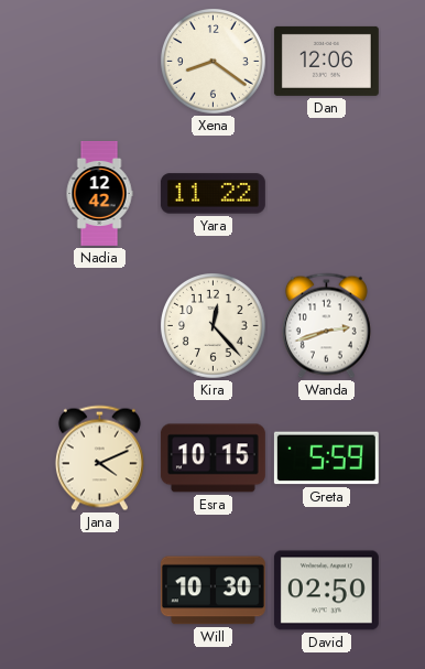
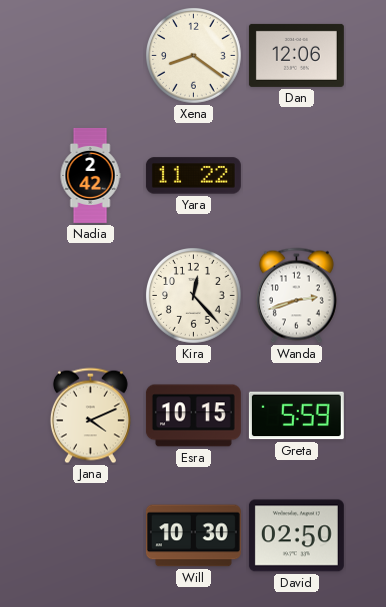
Nadia: 12:42 -> 2:42
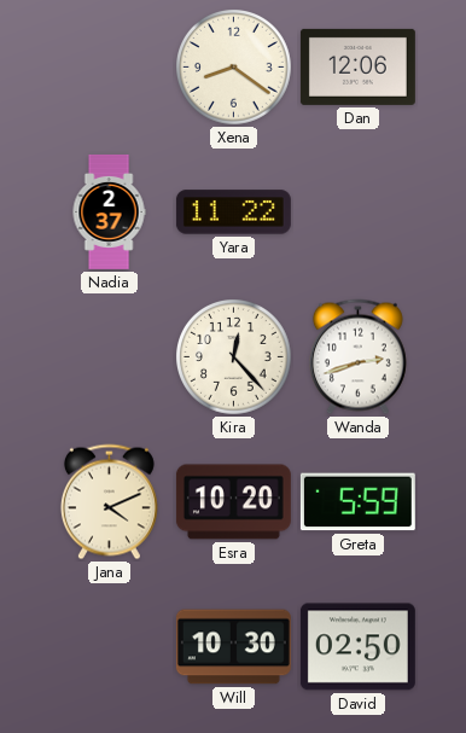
Nadia: 2:42 -> 2:37
Esra: 10:15 -> 10:20
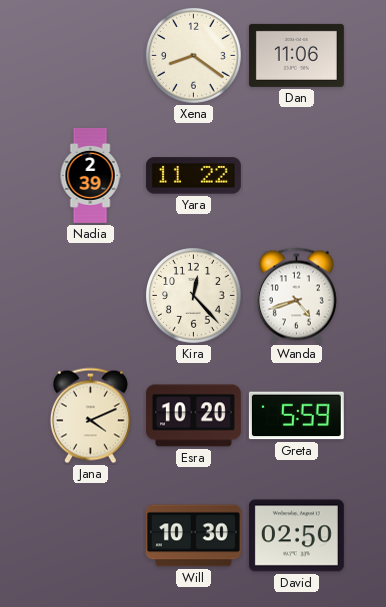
Dan: 12:06 -> 11:06
Nadia: 2:37 -> 2:39
Wanda: 2:42 -> 4:42
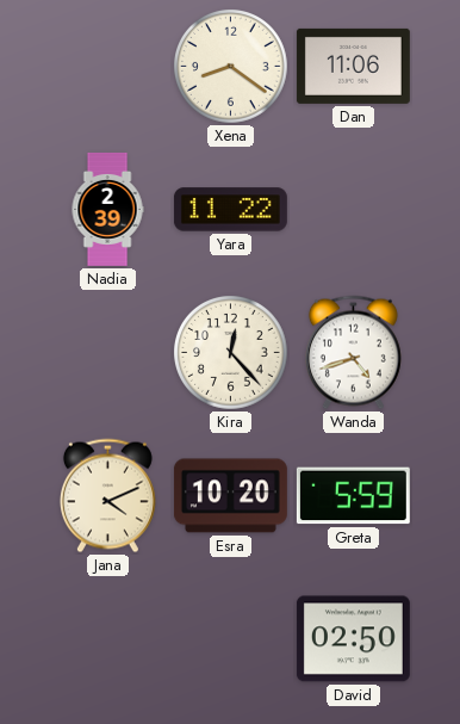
Will: 10:30 -> none
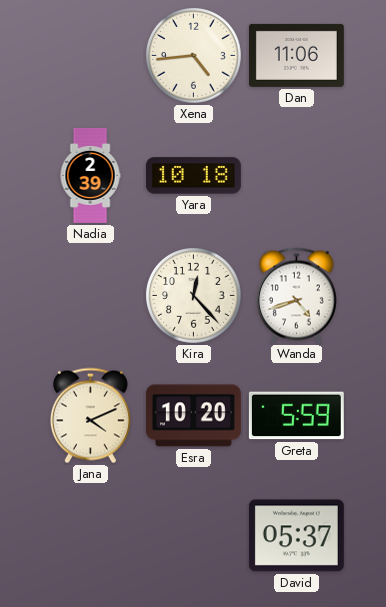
Xena: 8:21 -> 4:44
Yara: 11:22 -> 10:18
David: 02:50 -> 05:37
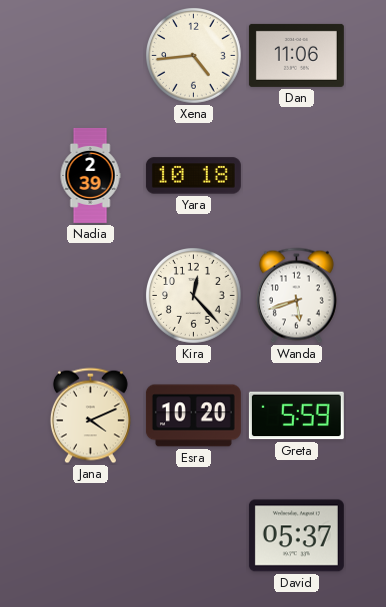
Wanda: 4:42 -> 5:42
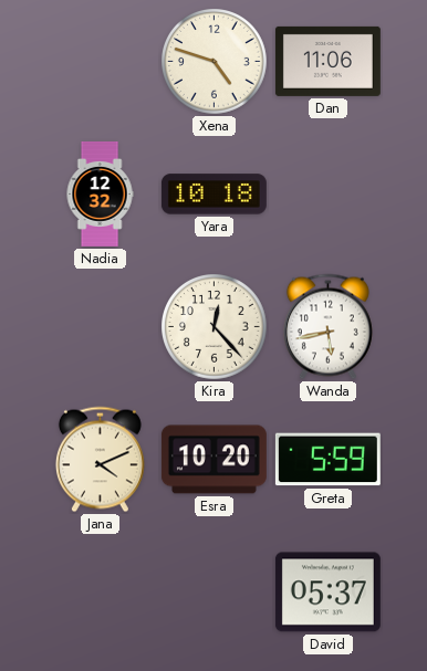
Xena: 4:44 -> 4:48
Nadia: 2:39 -> 12:32
Wanda: 5:42 -> 5:43
